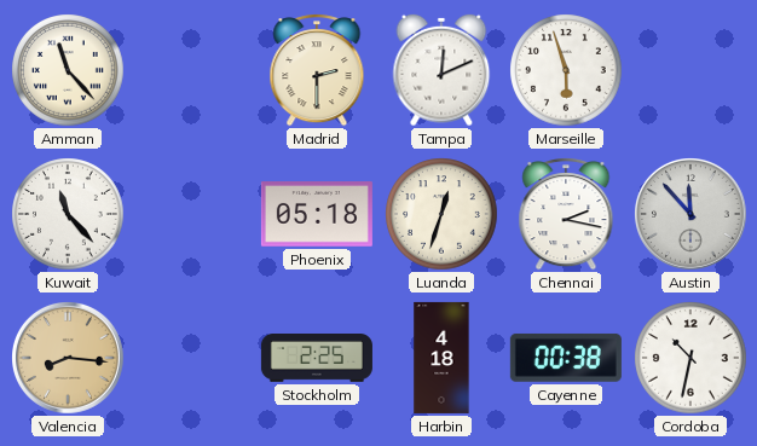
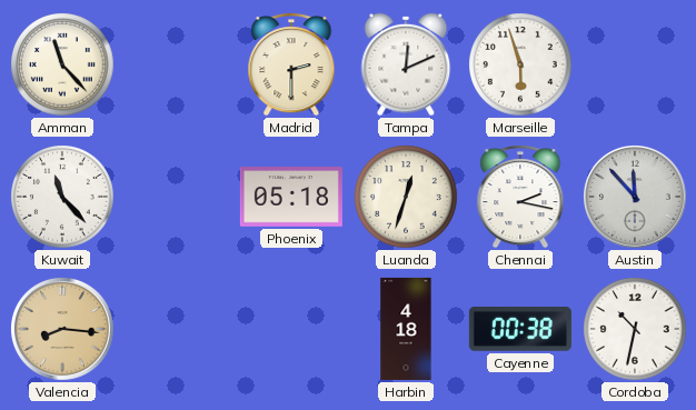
Stockholm: 2:25 -> none
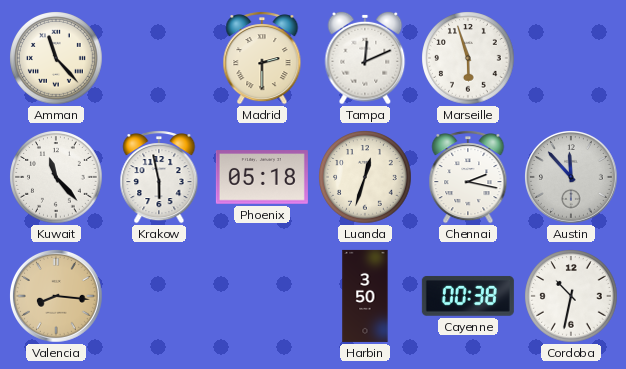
Krakow: none -> 5:58
Harbin: 4:18 -> 3:50
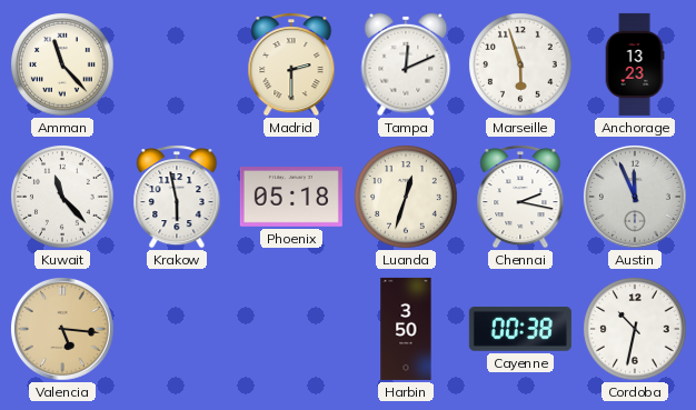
Anchorage: none -> 13:23
Austin: 11:53 -> 11:56
Valencia: 8:16 -> 5:16
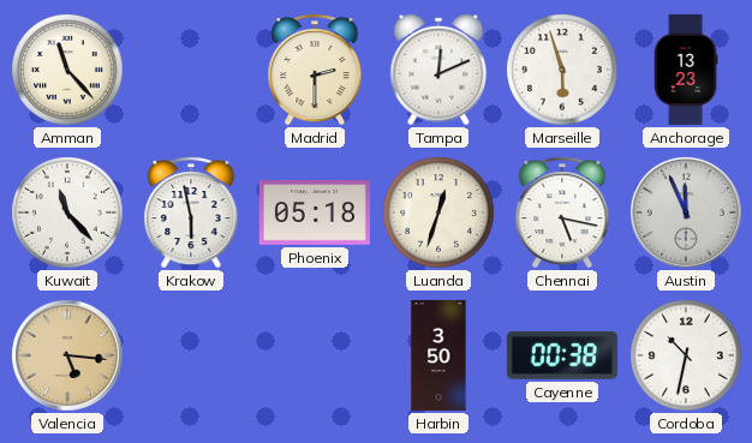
Chennai: 2:17 -> 5:17
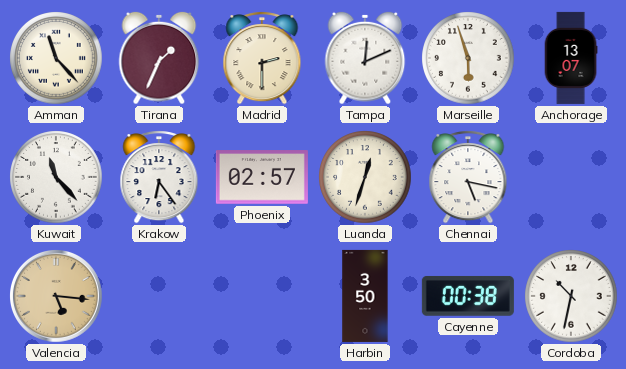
Tirana: none -> 1:34
Anchorage: 13:23 -> 13:07
Krakow: 5:58 -> 6:24
Phoenix: 05:18 -> 02:57
Austin: 11:56 -> none
